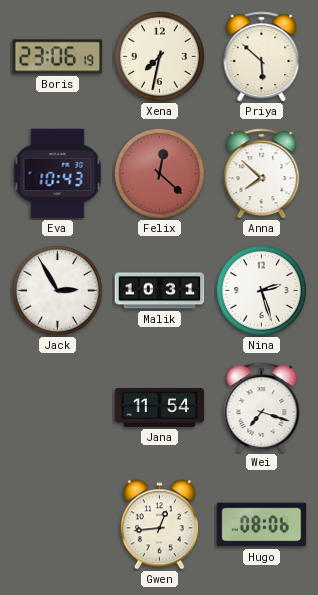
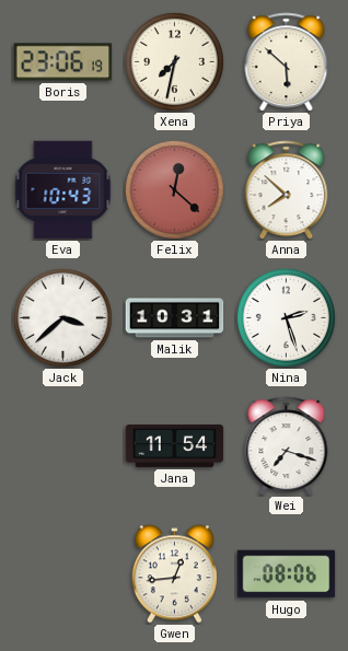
Jack: 2:55 -> 3:38
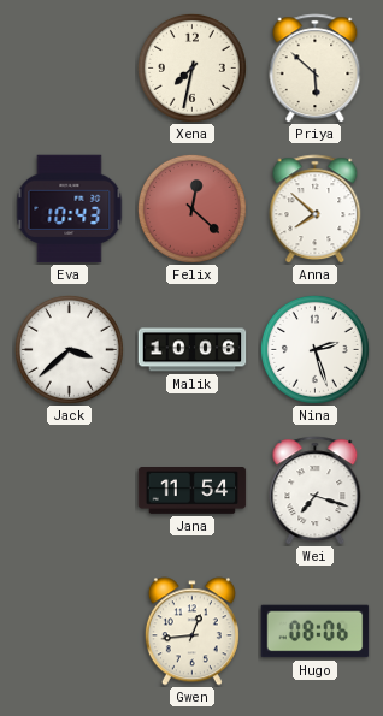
Boris: 23:06 -> none
Malik: 10:31 -> 10:06
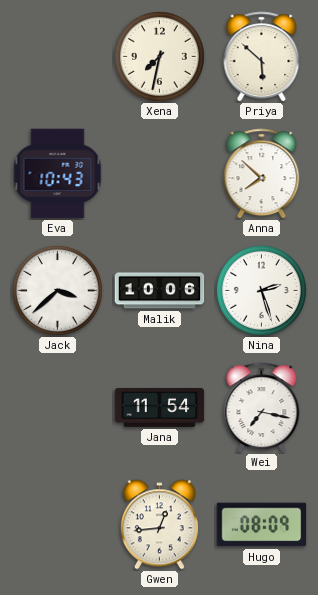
Felix: 12:22 -> none
Wei: 7:18 -> 7:17
Hugo: 08:06 -> 08:09
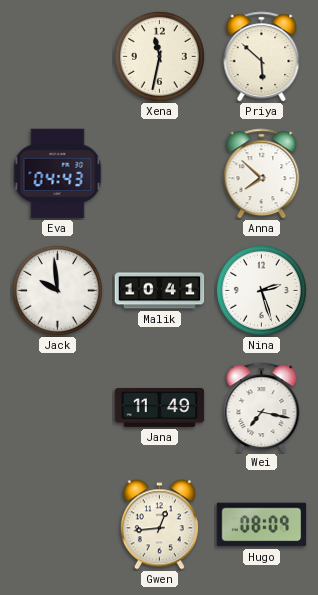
Xena: 7:32 -> 11:32
Eva: 10:43 -> 04:43
Jack: 3:38 -> 9:59
Malik: 10:06 -> 10:41
Jana: 11:54 -> 11:49
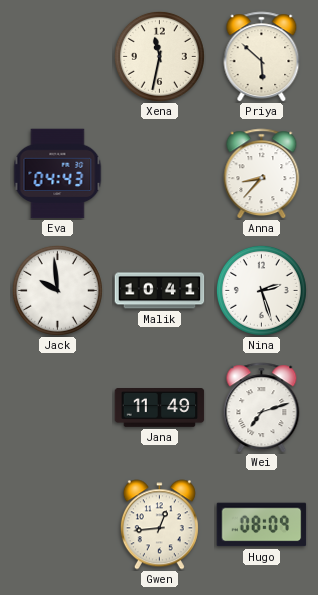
Anna: 7:52 -> 8:37
Wei: 7:17 -> 7:12
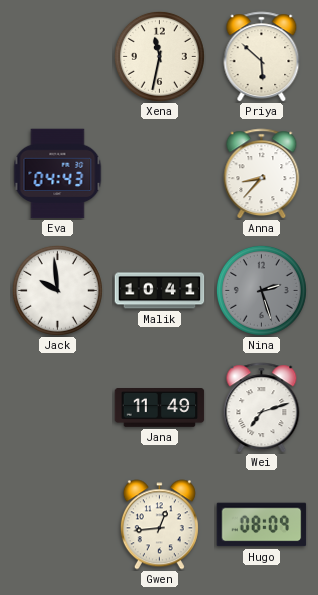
Nina dial: white -> grey
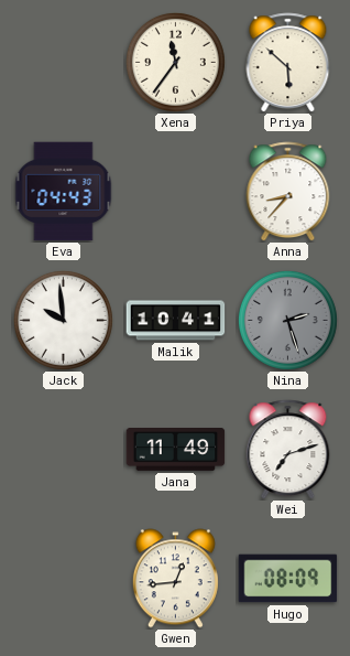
Xena: 11:32 -> 11:36
